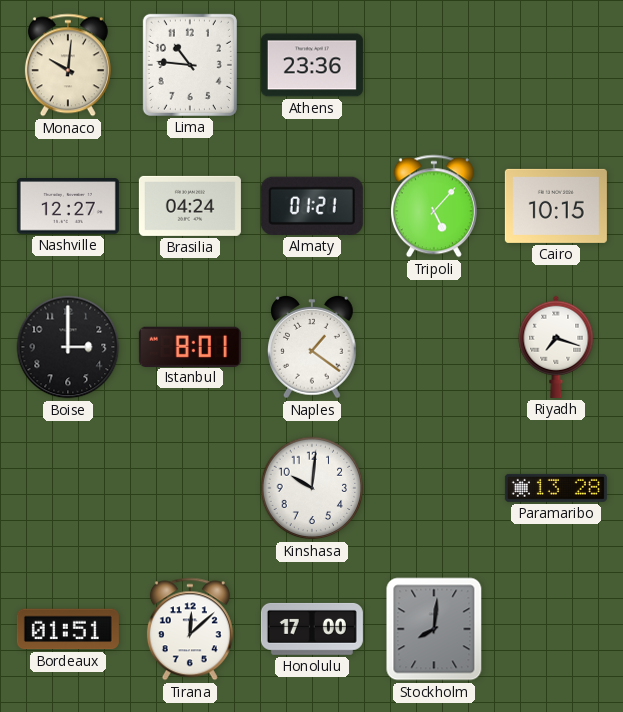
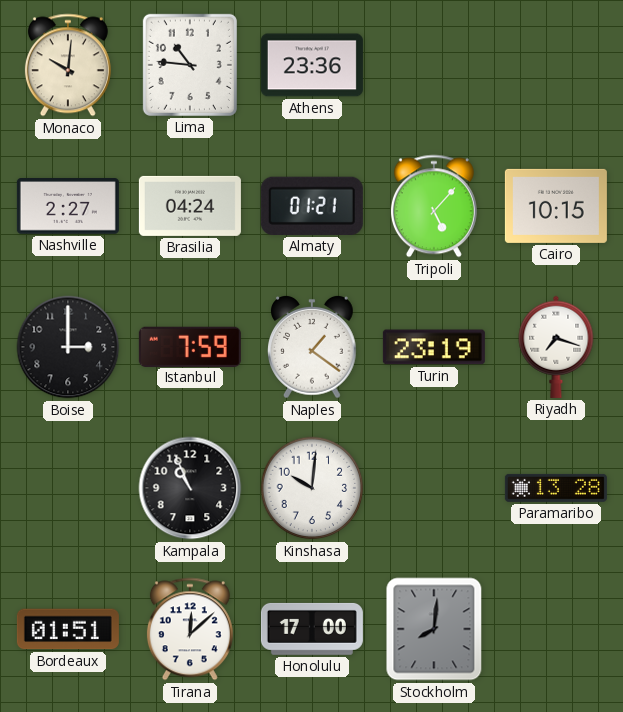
Nashville: 12:27 -> 2:27
Istanbul: 8:01 -> 7:59
Turin: none -> 23:19
Kampala: none -> 10:56
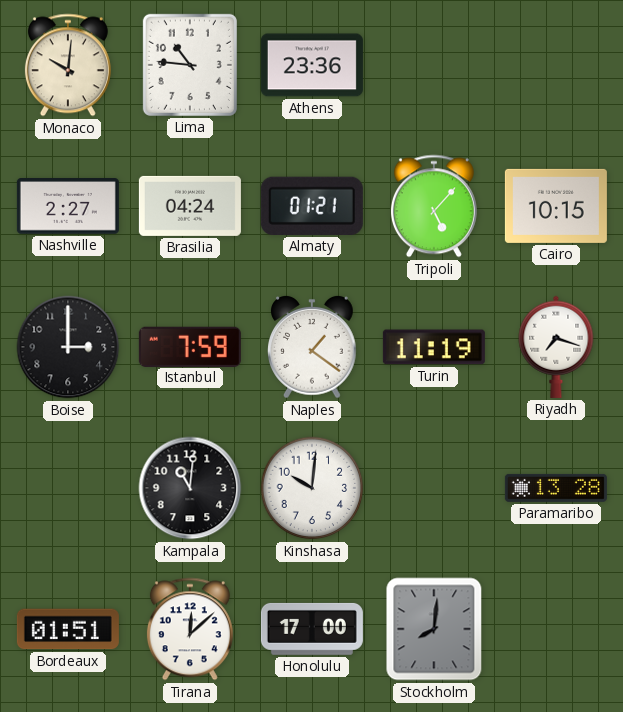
Turin: 23:19 -> 11:19
Kampala: 10:56 -> 11:01
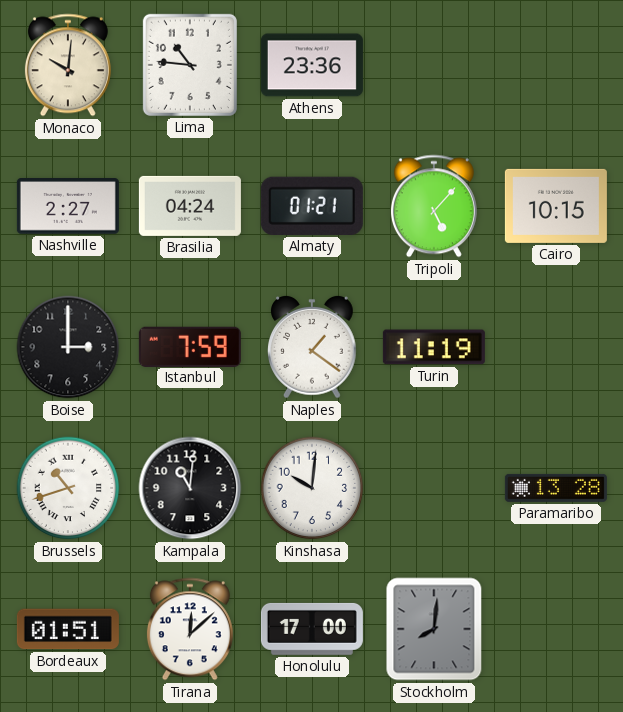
Riyadh: 7:18 -> none
Brussels: none -> 10:42
